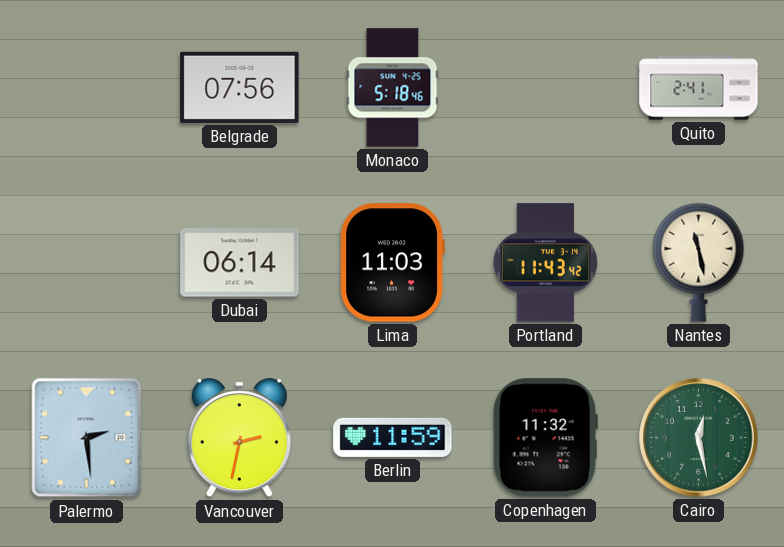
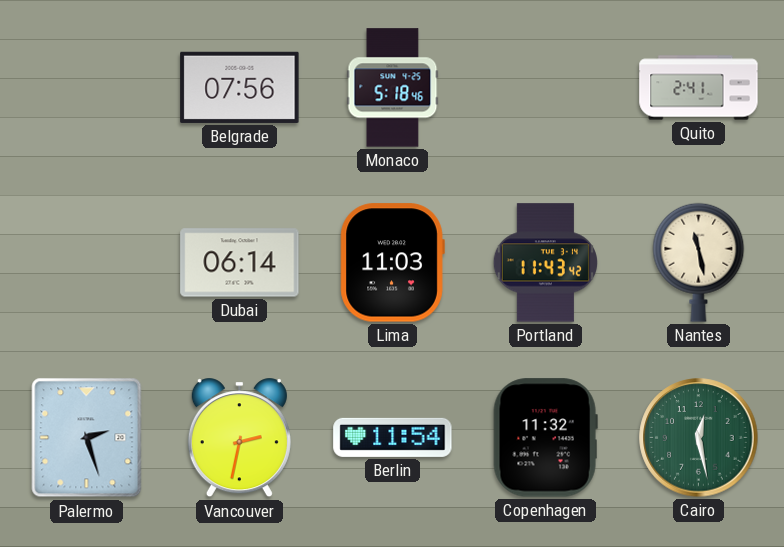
Palermo: 2:29 -> 2:27
Berlin: 11:59 -> 11:54
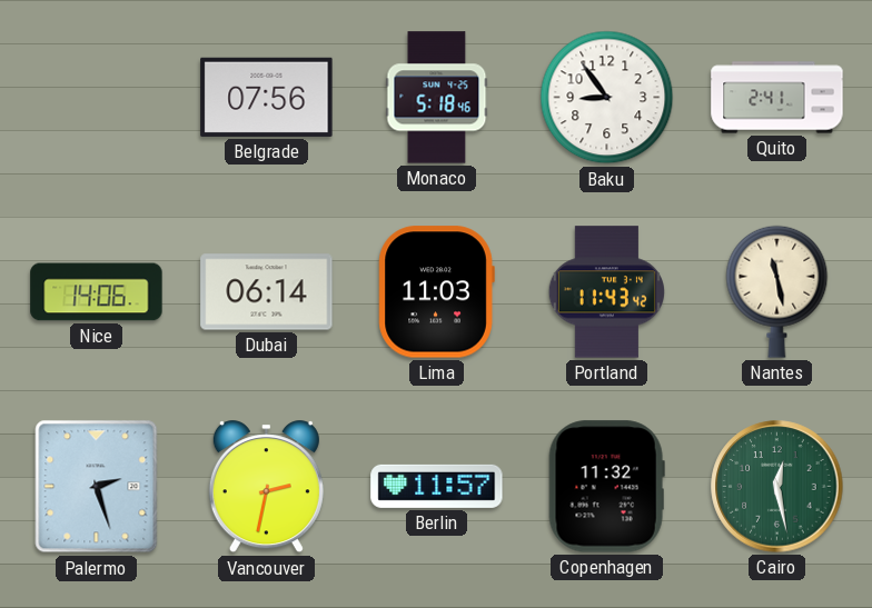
Baku: none -> 8:54
Nice: none -> 14:06
Berlin: 11:54 -> 11:57
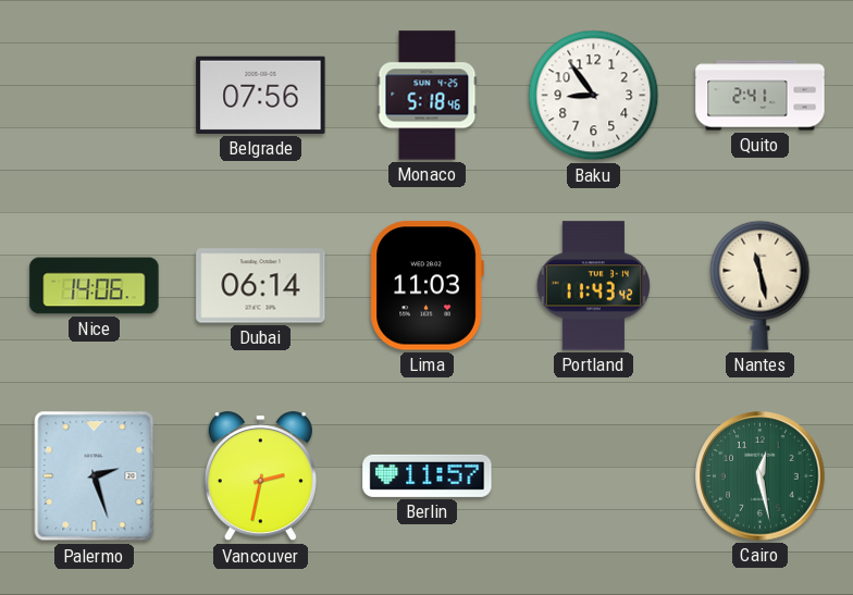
Copenhagen: 11:32 -> none
